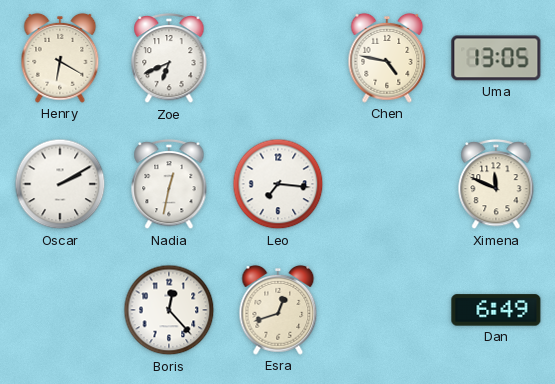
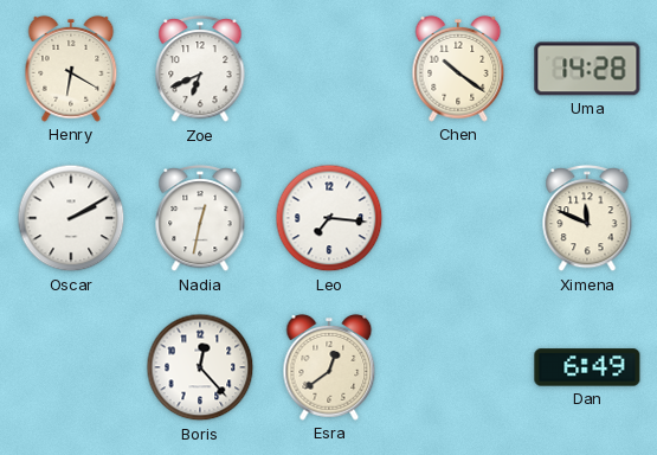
Chen: 4:47 -> 10:21
Uma: 13:05 -> 14:28
Esra: 12:42 -> 12:39
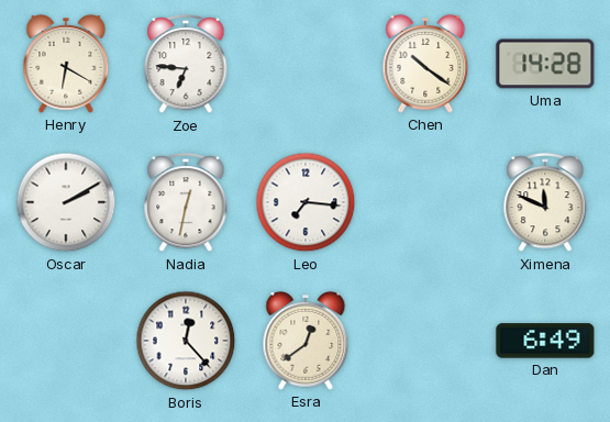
Zoe: 6:41 -> 6:46
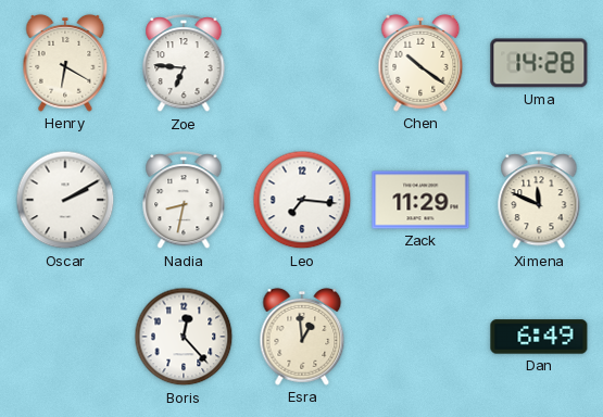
Nadia: 12:32 -> 8:32
Zack: none -> 11:29
Esra: 12:39 -> 12:59
